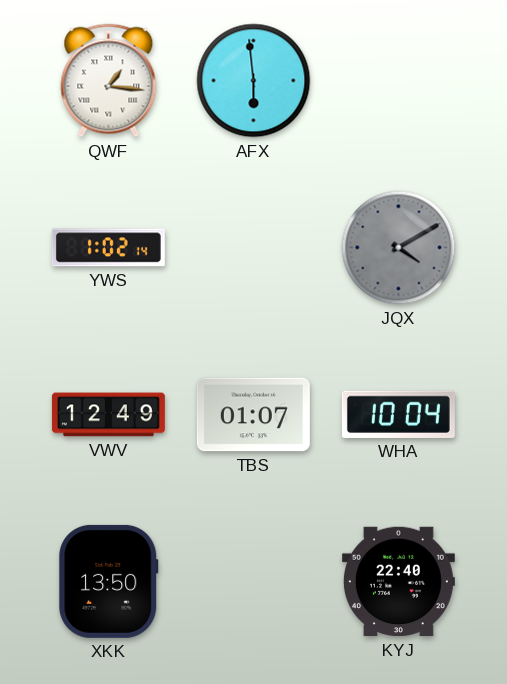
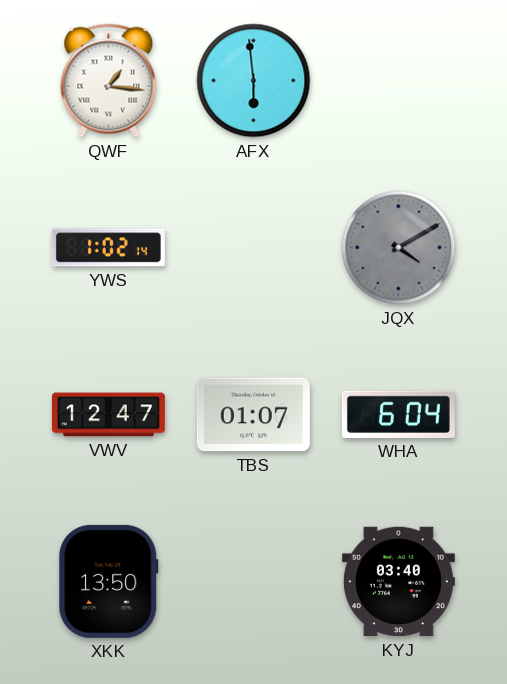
VWV: 12:49 -> 12:47
WHA: 10:04 -> 6:04
KYJ: 22:40 -> 03:40
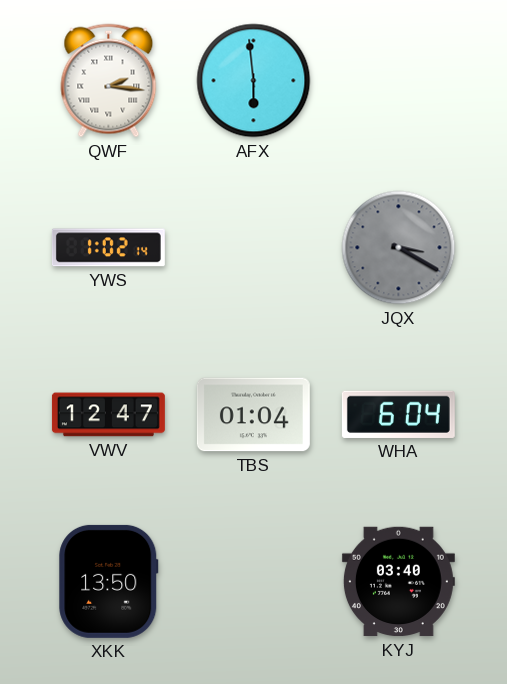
QWF: 1:16 -> 2:16
JQX: 4:10 -> 3:20
TBS: 01:07 -> 01:04
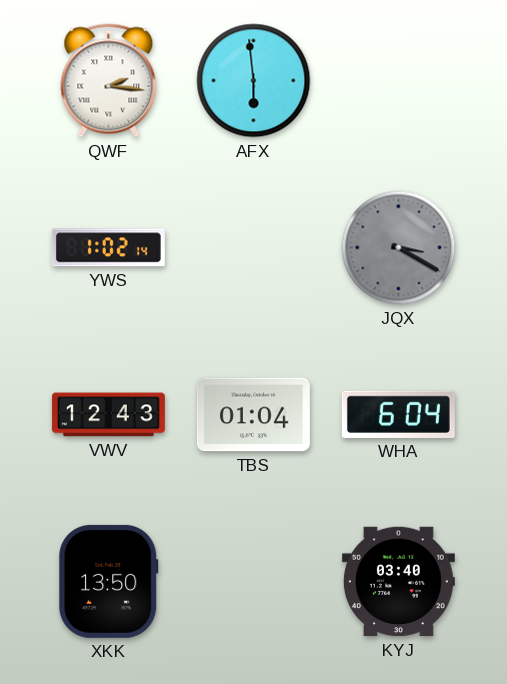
VWV: 12:47 -> 12:43
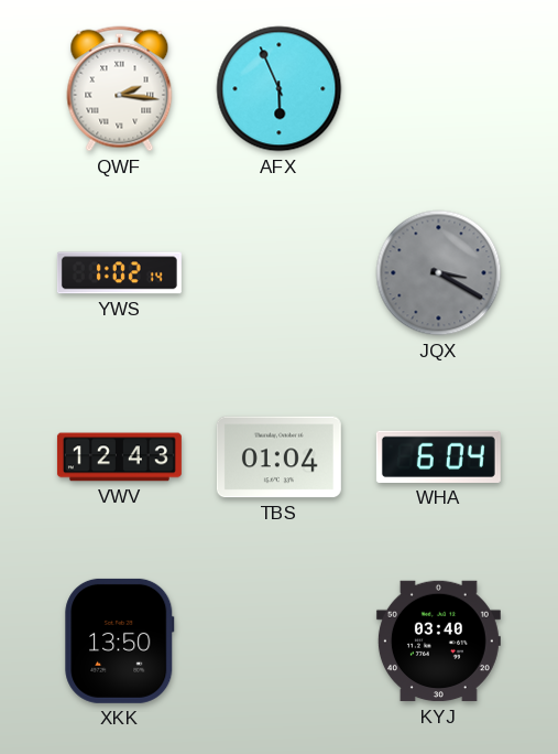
AFX: 5:59 -> 5:56
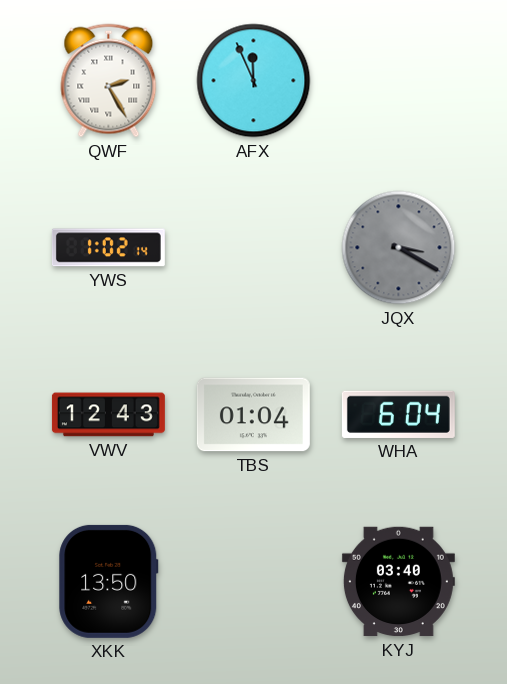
QWF: 2:16 -> 2:25
AFX: 5:56 -> 11:56
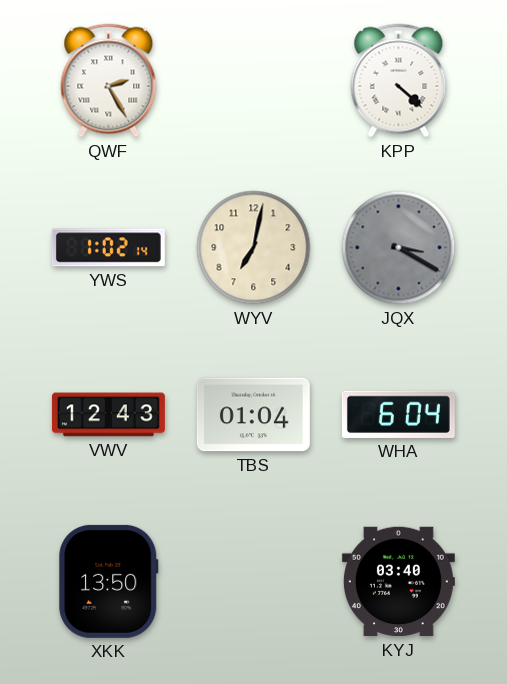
AFX: 11:56 -> none
KPP: none -> 4:22
WYV: none -> 7:02
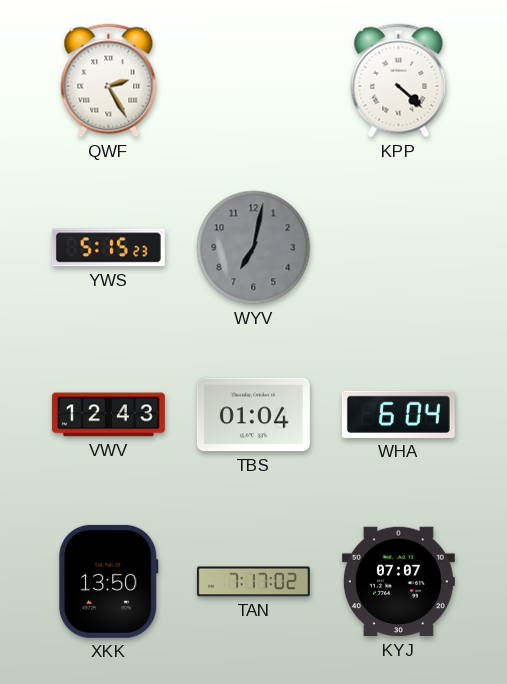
YWS: 1:02 -> 5:15
WYV dial: cream -> grey
JQX: 3:20 -> none
TAN: none -> 7:17
KYJ: 03:40 -> 07:07
